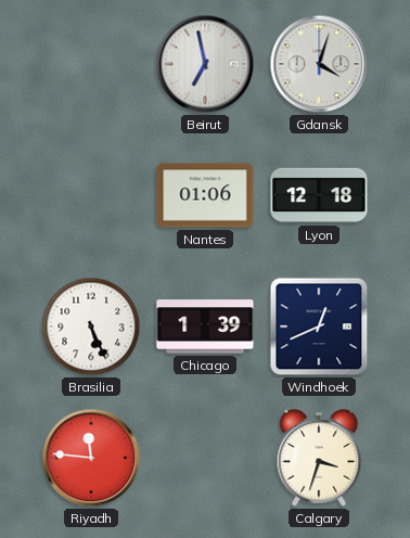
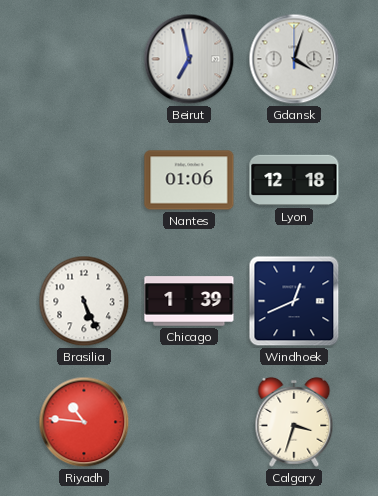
Riyadh: 11:46 -> 10:46
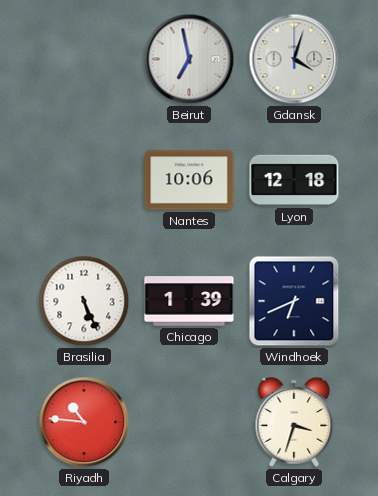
Nantes: 01:06 -> 10:06
Windhoek: 12:41 -> 6:41
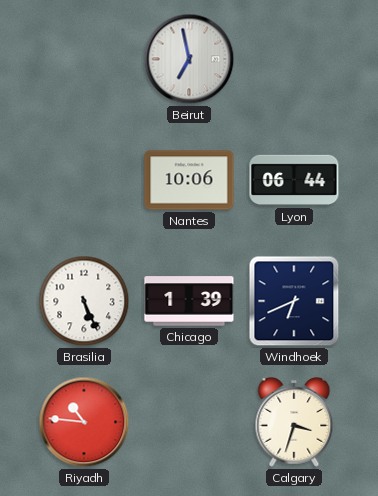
Gdansk: 4:03 -> none
Lyon: 12:18 -> 06:44
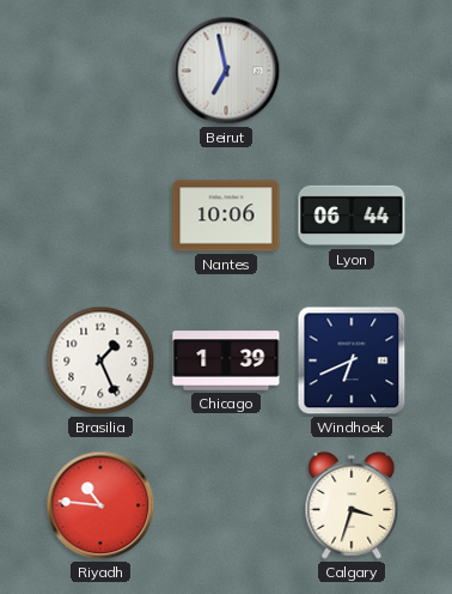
Brasilia: 5:26 -> 1:26
